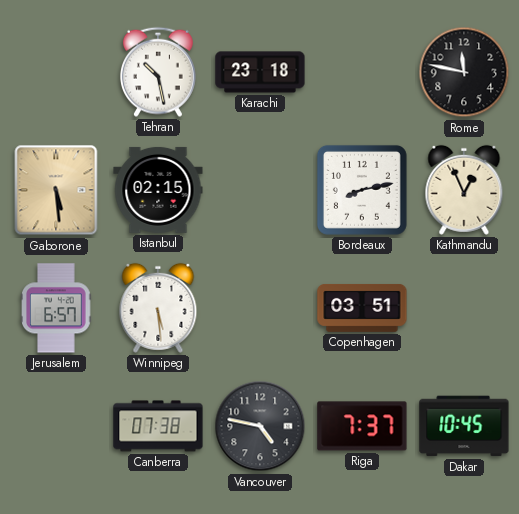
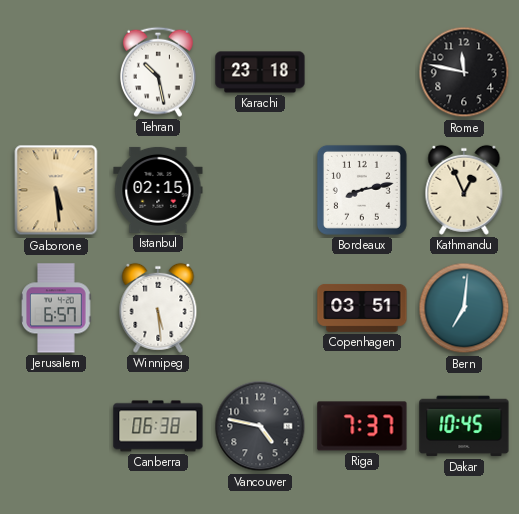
Bern: none -> 7:01
Canberra: 07:38 -> 06:38
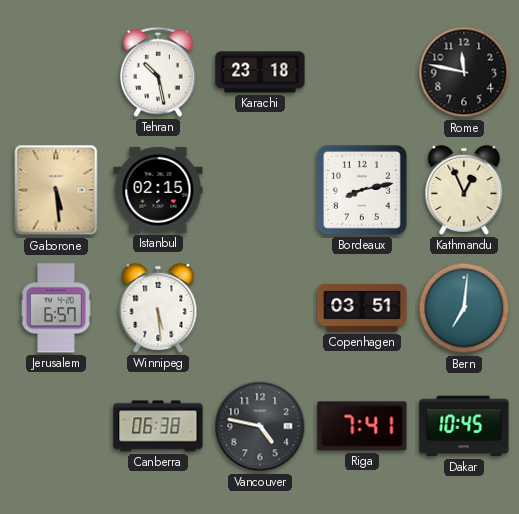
Riga: 7:37 -> 7:41
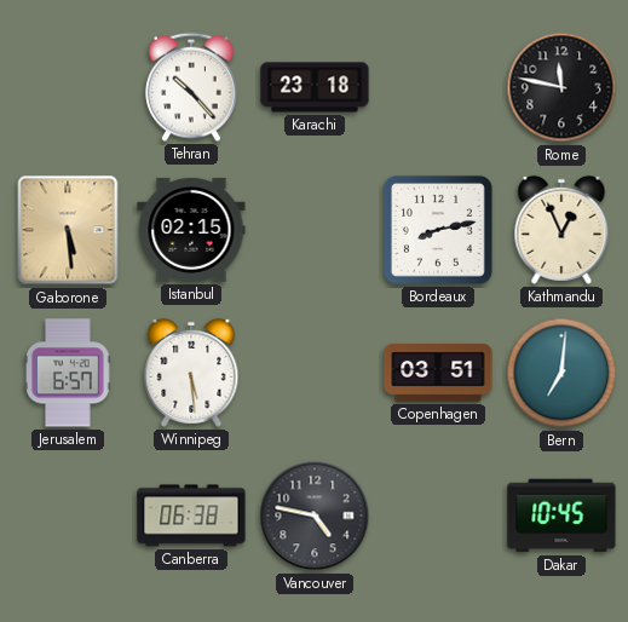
Tehran: 10:28 -> 10:23
Riga: 7:41 -> none
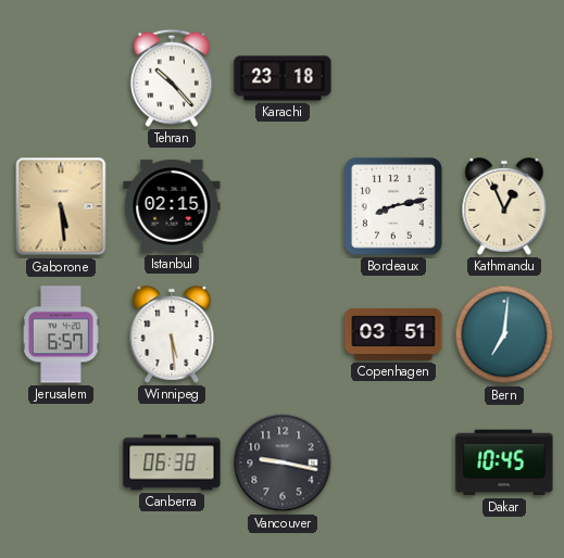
Rome: 11:47 -> none
Vancouver: 4:47 -> 9:17
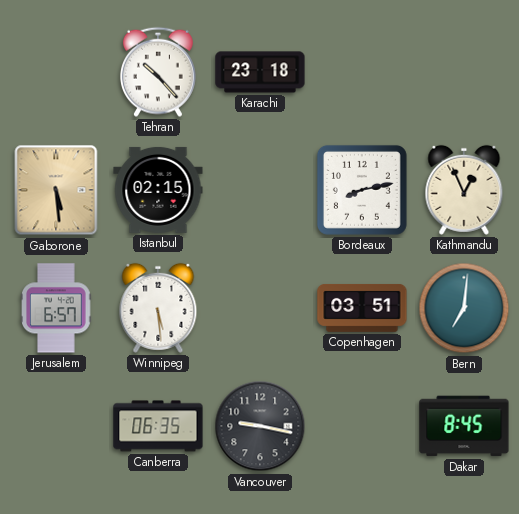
Canberra: 06:38 -> 06:35
Dakar: 10:45 -> 8:45
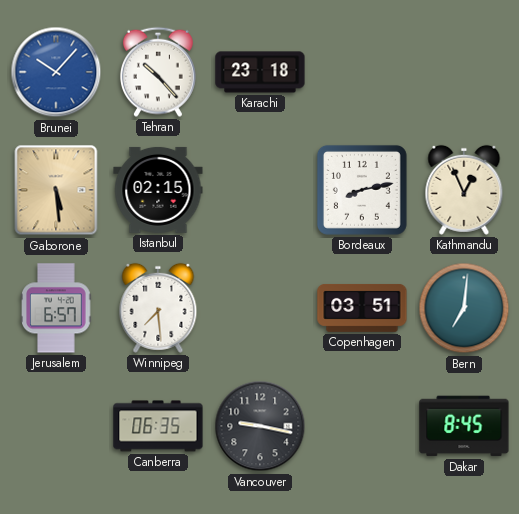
Brunei: none -> 10:07
Winnipeg: 5:29 -> 7:29
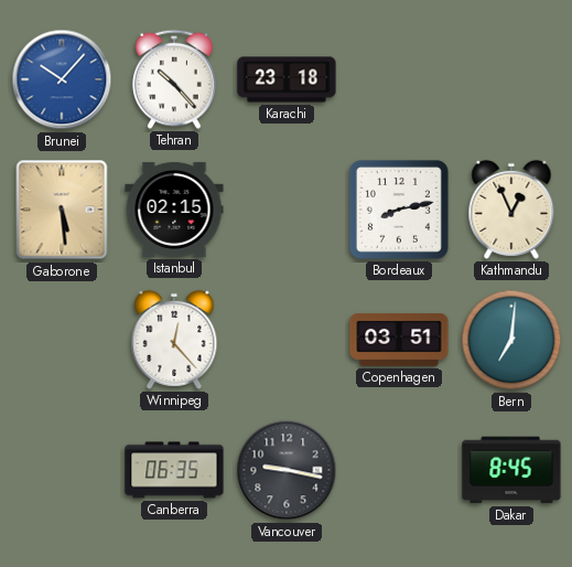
Jerusalem: 6:57 -> none
Winnipeg: 7:29 -> 12:23
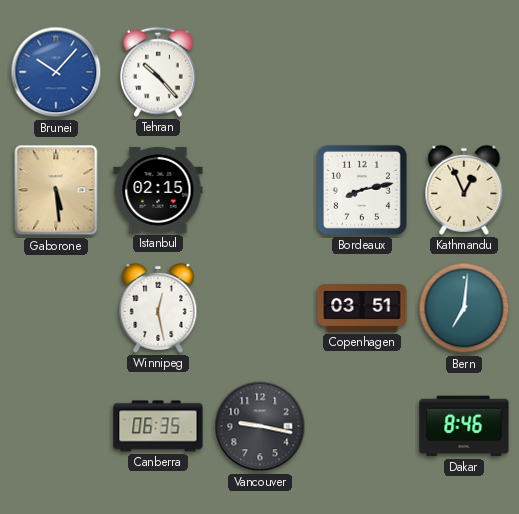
Karachi: 23:18 -> none
Winnipeg: 12:23 -> 12:28
Dakar: 8:45 -> 8:46
